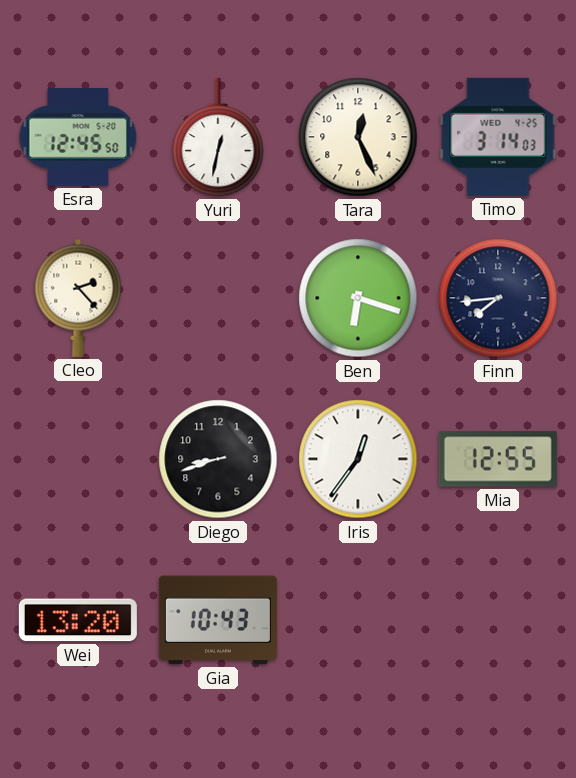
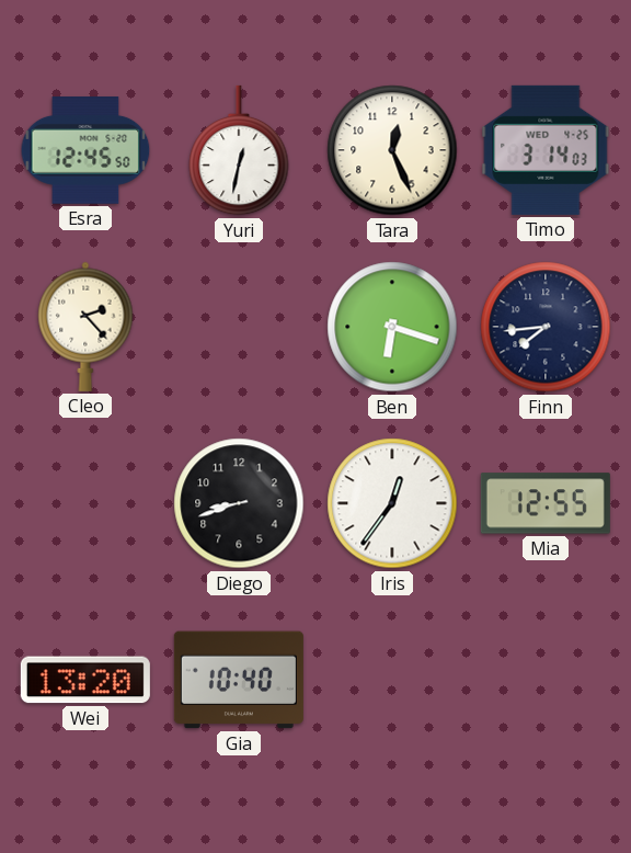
Gia: 10:43 -> 10:40
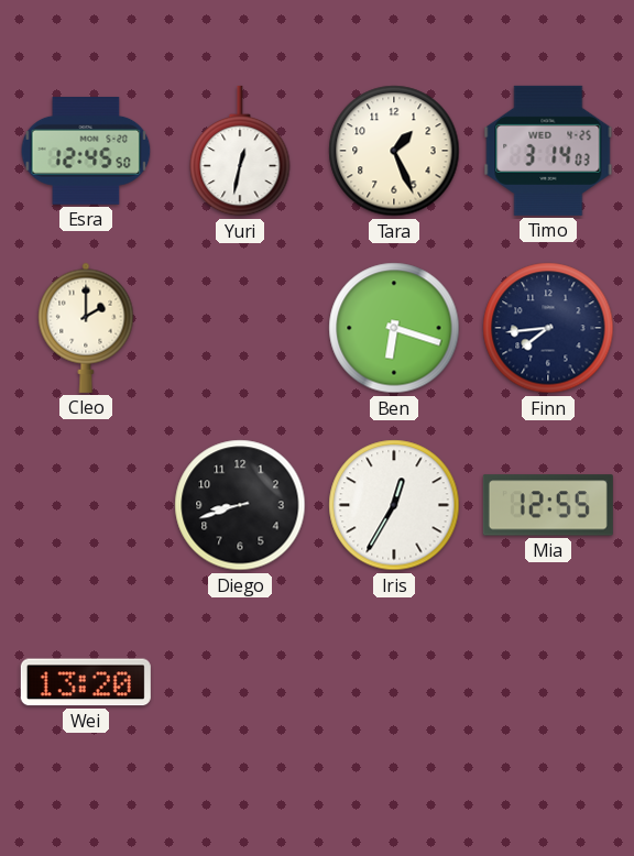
Tara: 12:26 -> 1:26
Cleo: 2:23 -> 2:00
Iris: 12:36 -> 12:35
Gia: 10:40 -> none
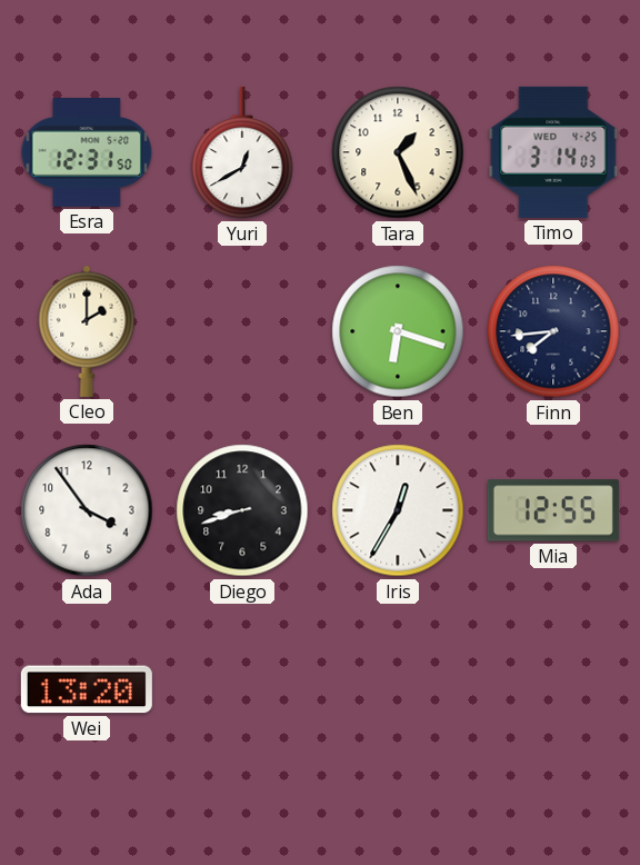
Esra: 12:45 -> 12:31
Yuri: 12:32 -> 12:40
Ada: none -> 3:54
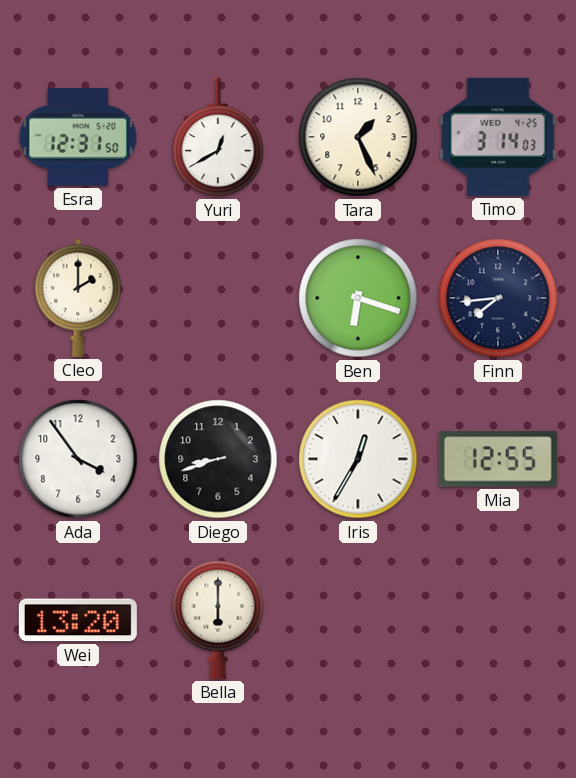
Bella: none -> 6:00
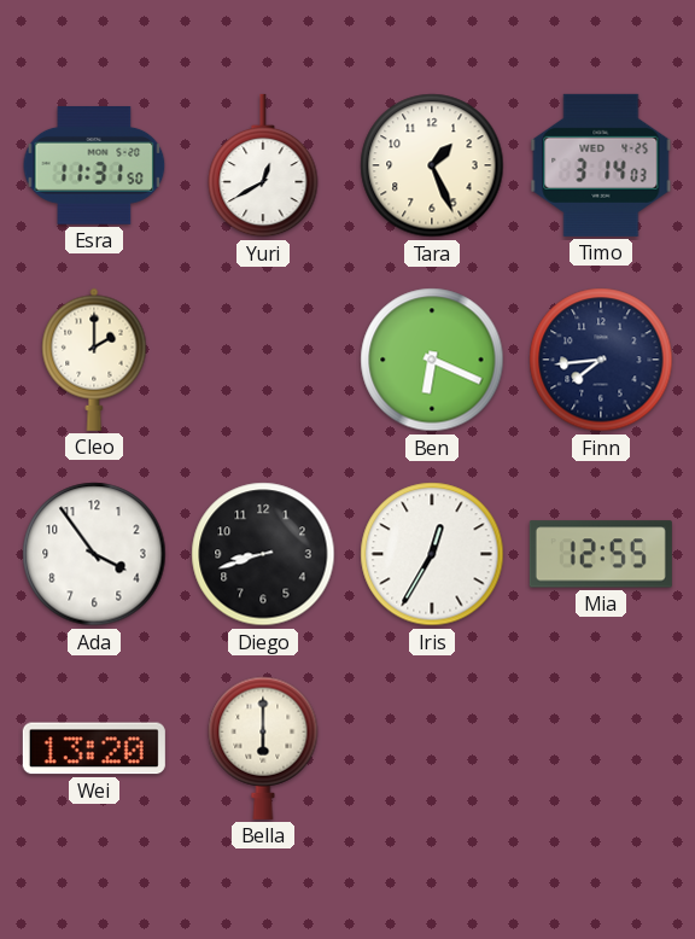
Esra: 12:31 -> 11:31
Ben: 6:18 -> 6:19
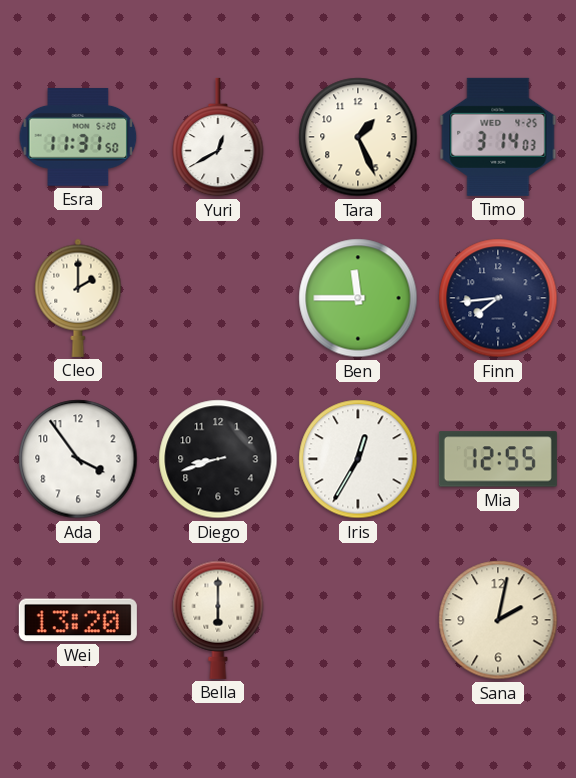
Ben: 6:19 -> 11:45
Sana: none -> 2:02
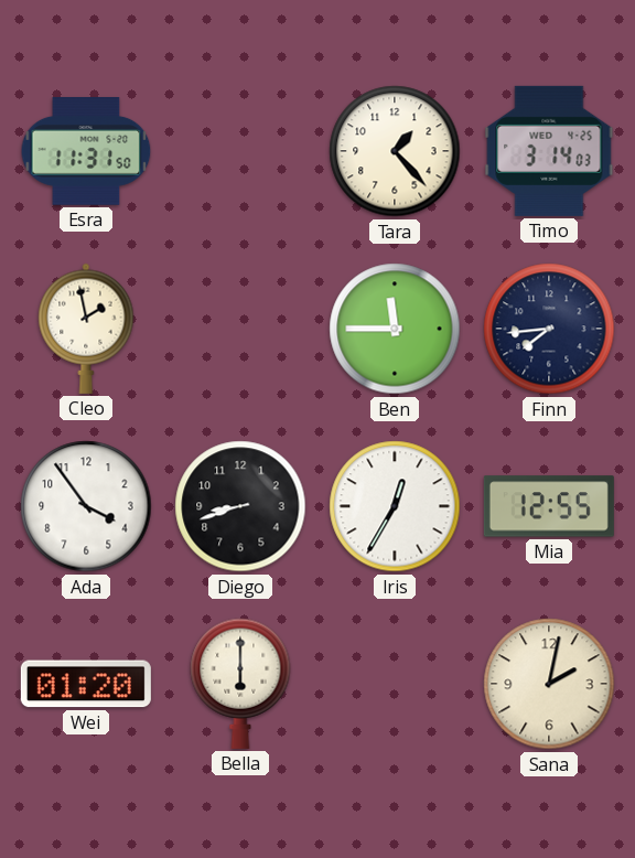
Yuri: 12:40 -> none
Tara: 1:26 -> 1:23
Cleo: 2:00 -> 1:58
Wei: 13:20 -> 01:20
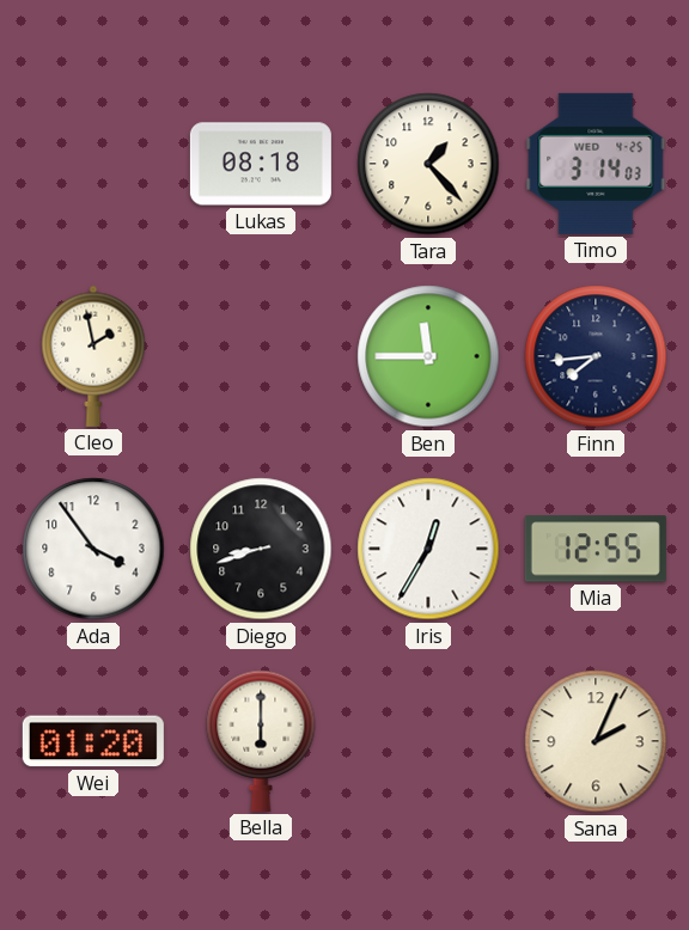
Esra: 11:31 -> none
Lukas: none -> 08:18
Sana: 2:02 -> 2:04
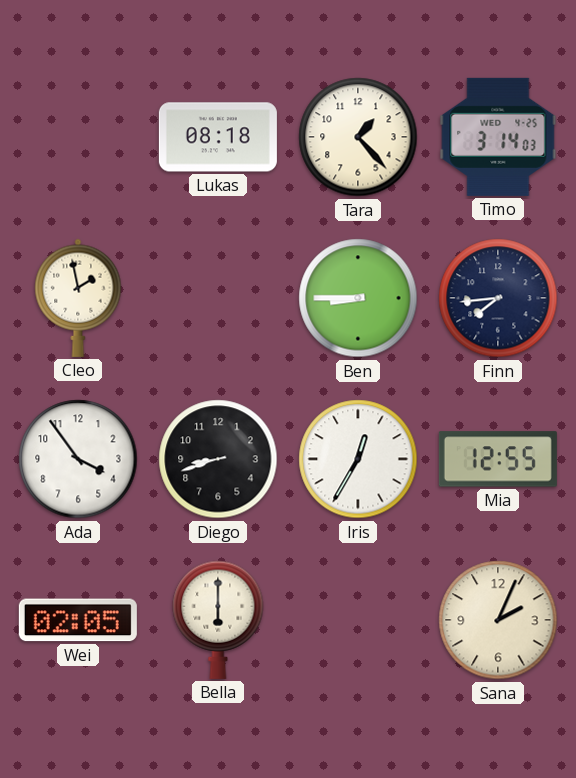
Ben: 11:45 -> 8:45
Wei: 01:20 -> 02:05
